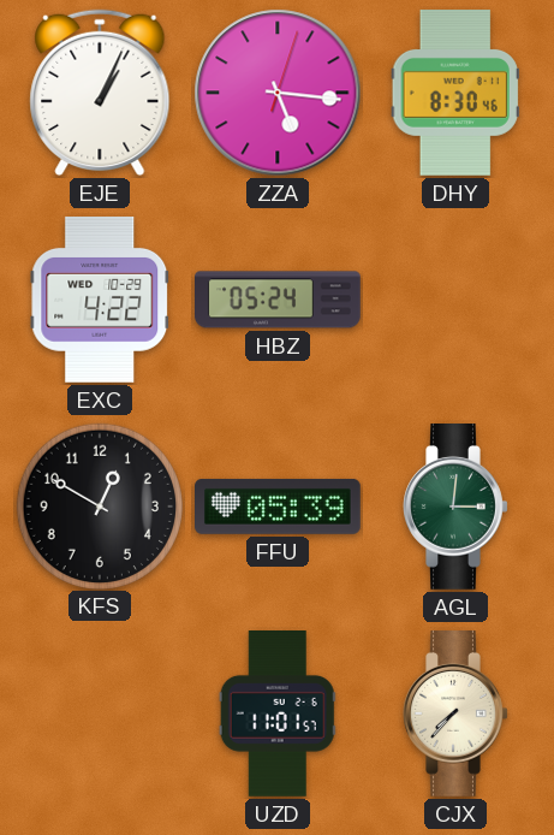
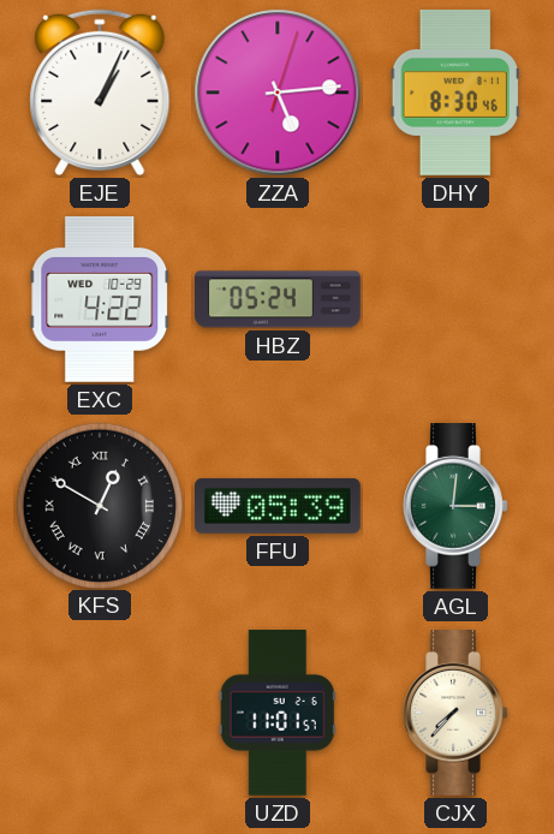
ZZA: 5:16 -> 5:14
KFS numerals: Arabic -> Roman
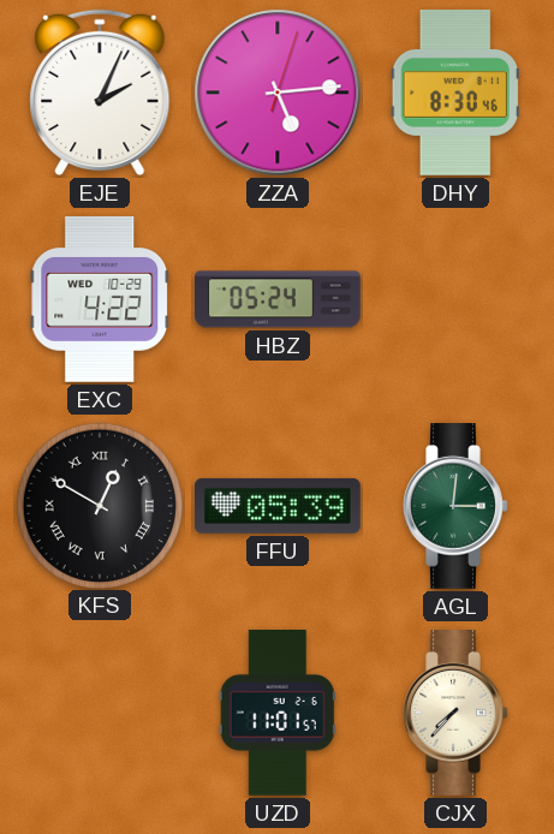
EJE: 1:04 -> 2:04
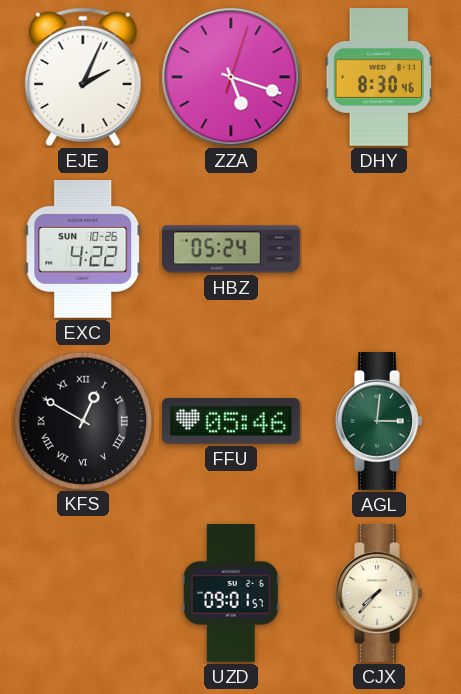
ZZA: 5:14 -> 5:18
EXC date: WED 10-29 -> SUN 10-26
FFU: 05:39 -> 05:46
UZD: 11:01 -> 09:01
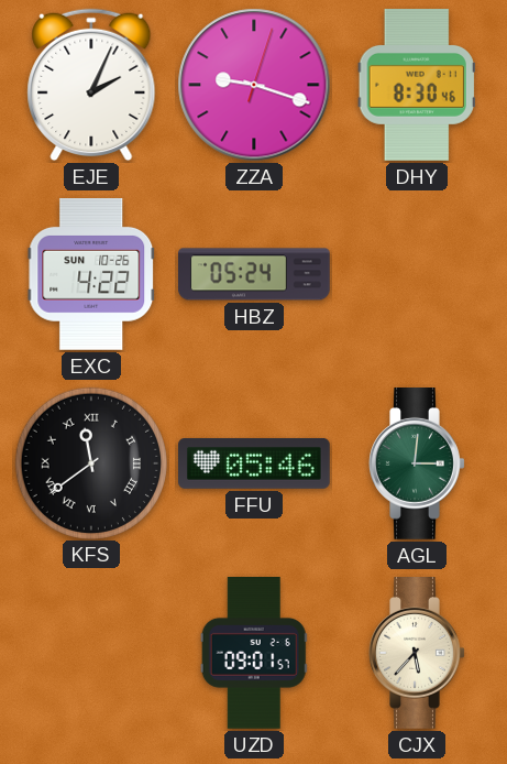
ZZA: 5:18 -> 9:18
KFS: 12:50 -> 11:39
CJX: 7:37 -> 5:37
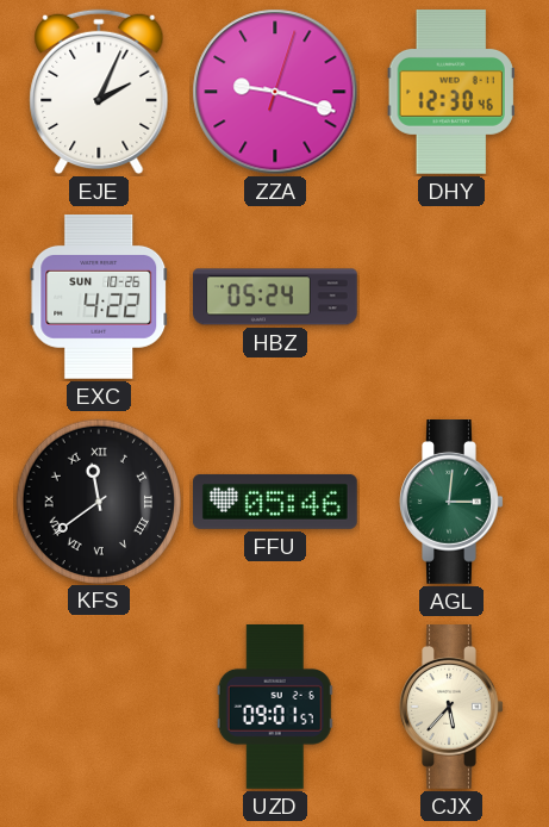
DHY: 8:30 -> 12:30
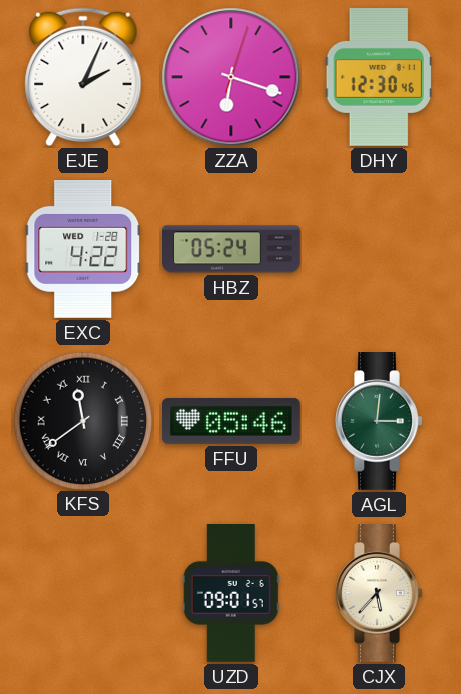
ZZA: 9:18 -> 6:18
EXC date: SUN 10-26 -> WED 1-28
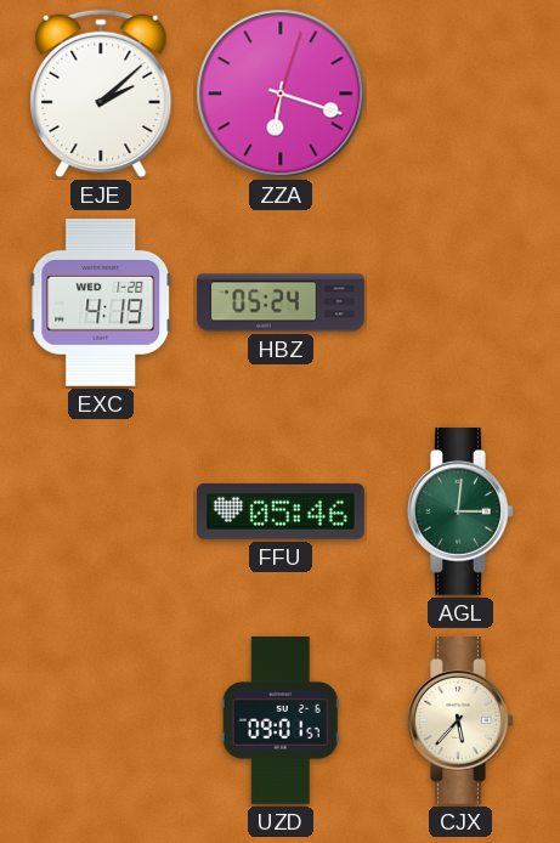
EJE: 2:04 -> 2:08
DHY: 12:30 -> none
EXC: 4:22 -> 4:19
KFS: 11:39 -> none
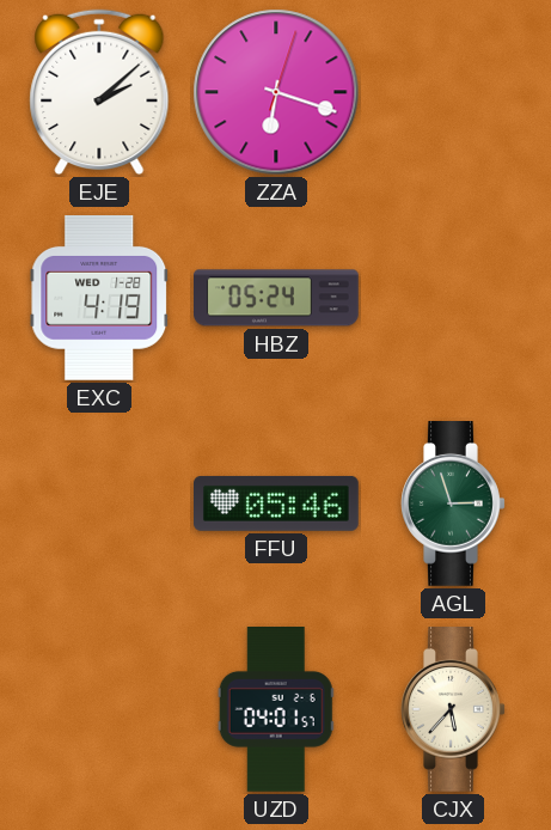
AGL: 3:01 -> 2:57
UZD: 09:01 -> 04:01
